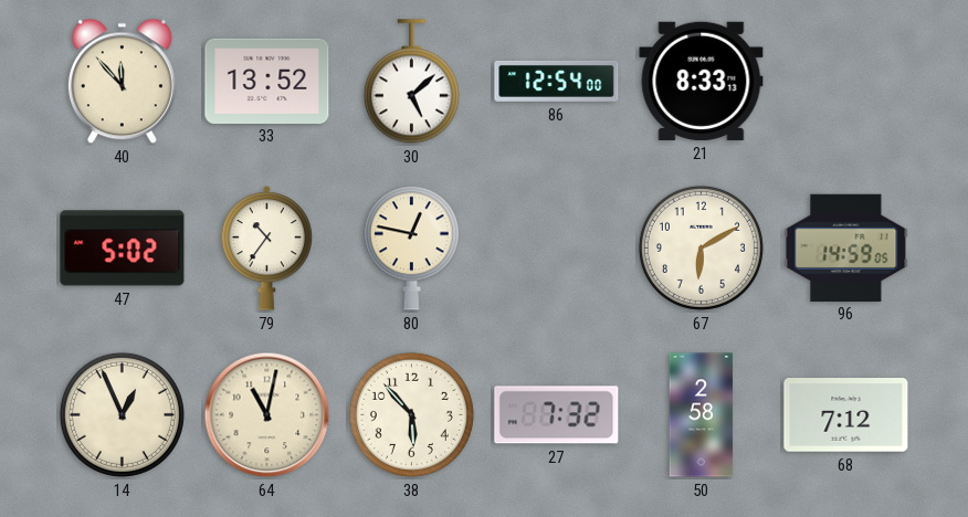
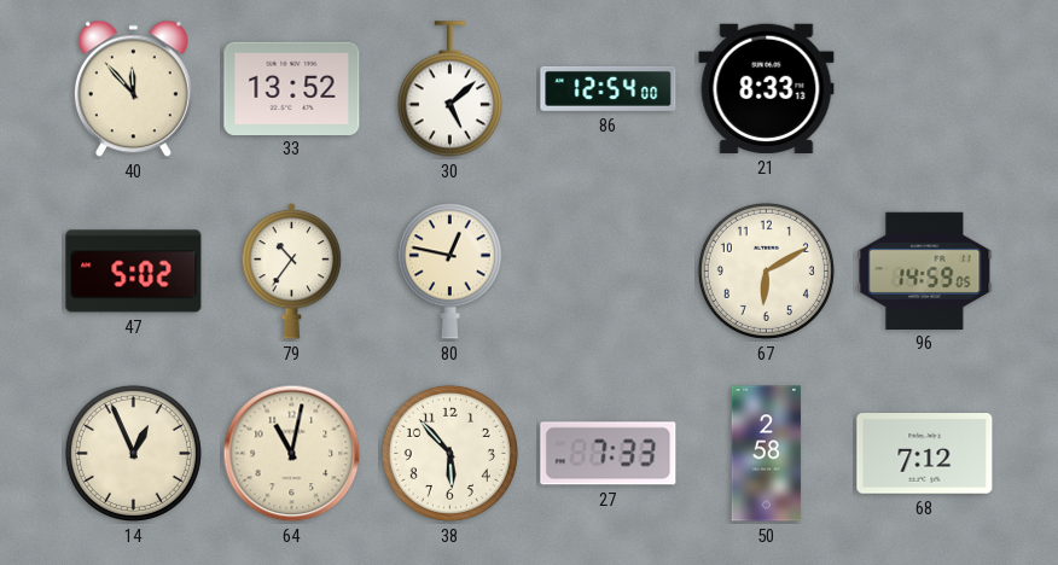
27: 7:32 -> 7:33
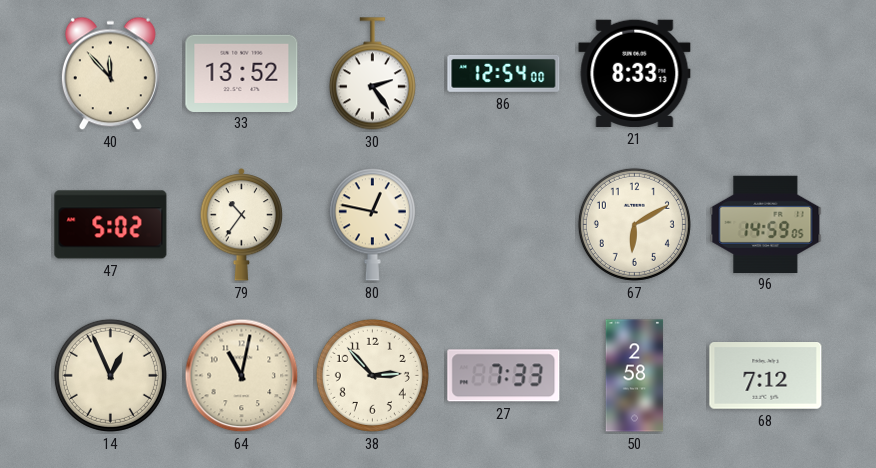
30: 5:08 -> 2:24
38: 5:53 -> 2:53
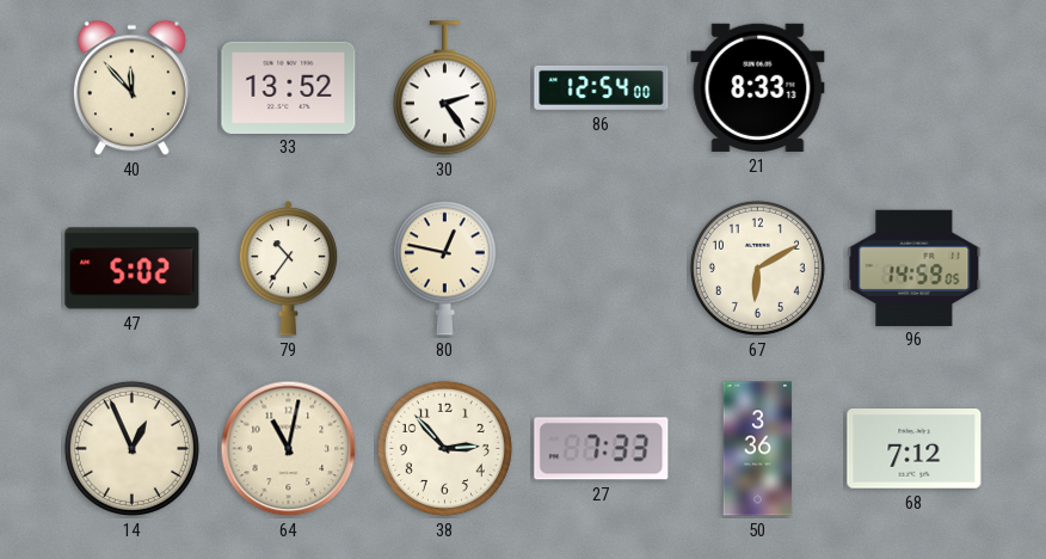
50: 2:58 -> 3:36
